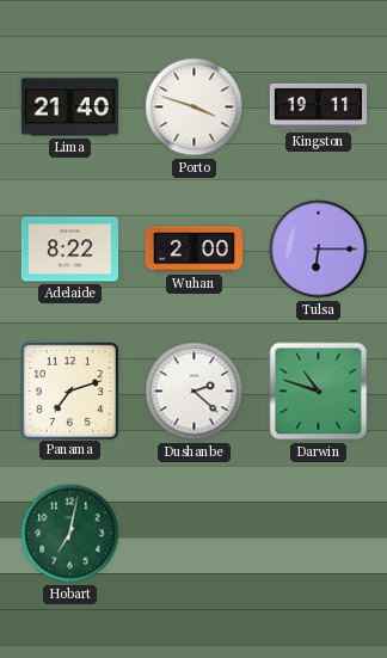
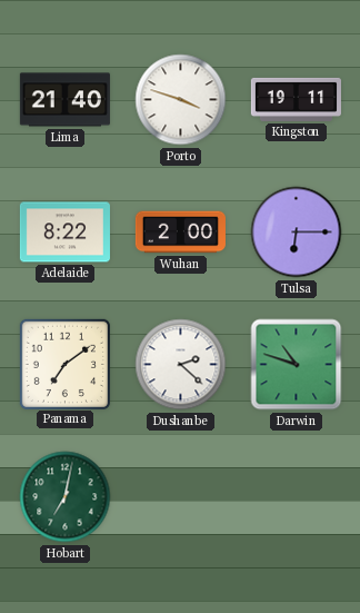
Panama: 7:12 -> 7:09
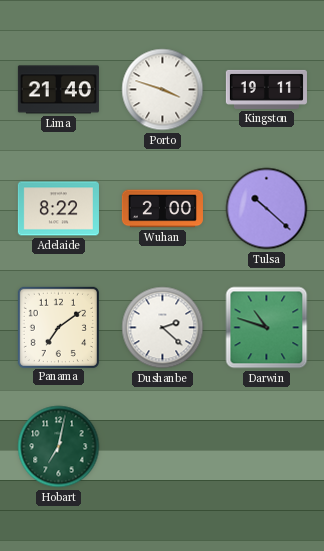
Tulsa: 6:15 -> 10:22
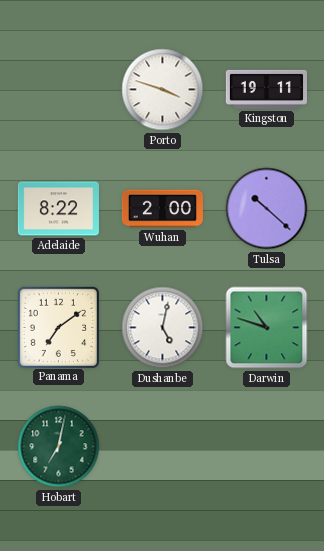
Lima: 21:40 -> none
Dushanbe: 2:22 -> 5:02
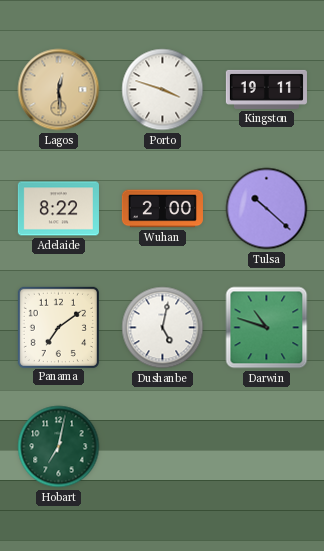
Lagos: none -> 12:29
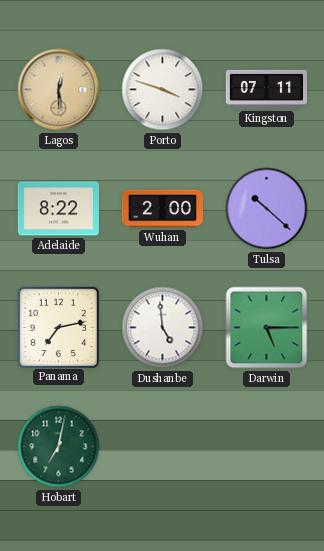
Kingston: 19:11 -> 07:11
Panama: 7:09 -> 7:13
Dushanbe: 5:02 -> 4:59
Darwin: 10:48 -> 5:15
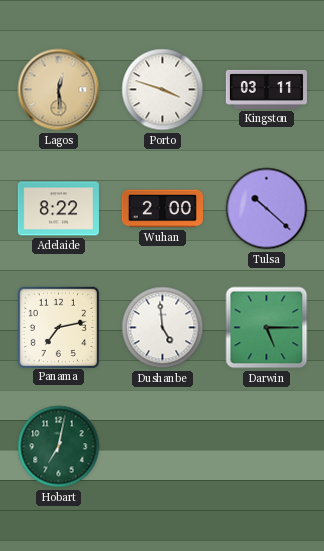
Kingston: 07:11 -> 03:11
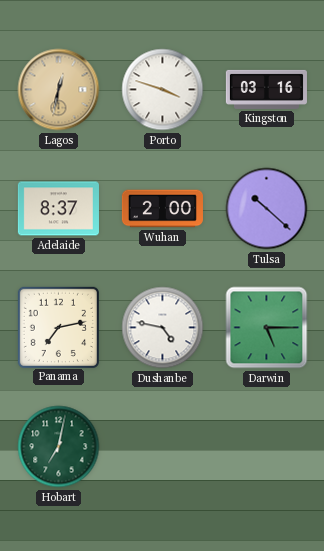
Lagos: 12:29 -> 12:32
Kingston: 03:11 -> 03:16
Adelaide: 8:22 -> 8:37
Dushanbe: 4:59 -> 4:47
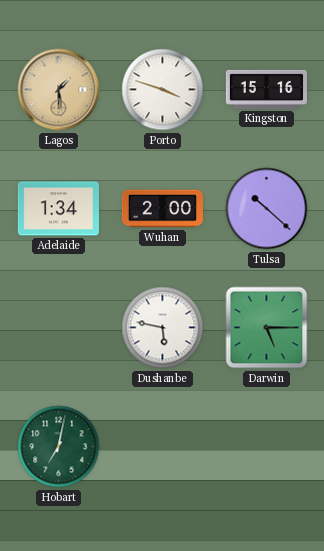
Lagos: 12:32 -> 1:29
Kingston: 03:16 -> 15:16
Adelaide: 8:37 -> 1:34
Panama: 7:13 -> none
Dushanbe: 4:47 -> 5:47
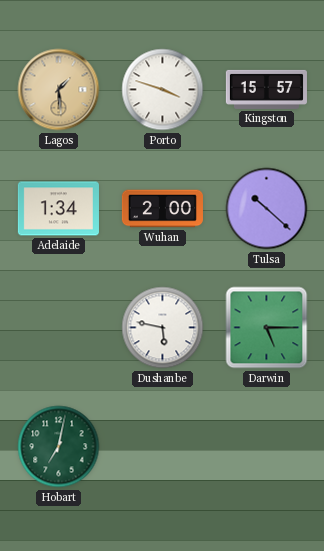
Kingston: 15:16 -> 15:57
